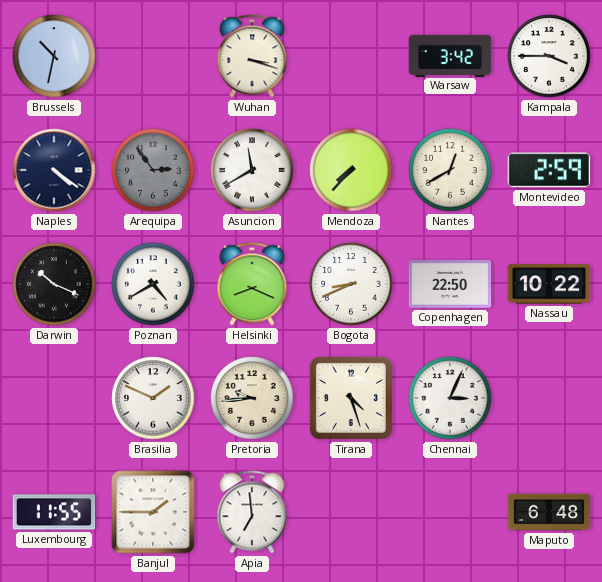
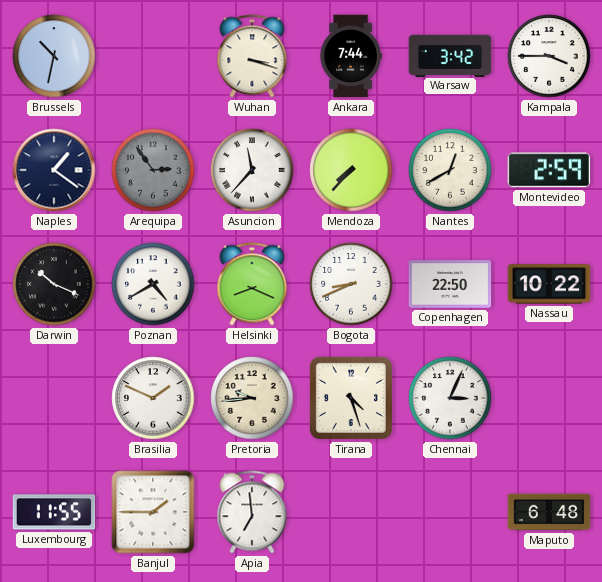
Ankara: none -> 7:44
Naples: 4:21 -> 1:21
Asuncion: 11:40 -> 11:37
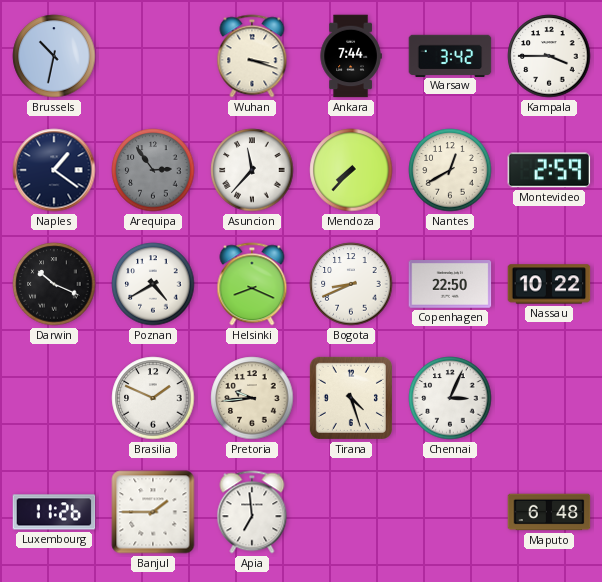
Luxembourg: 11:55 -> 11:26
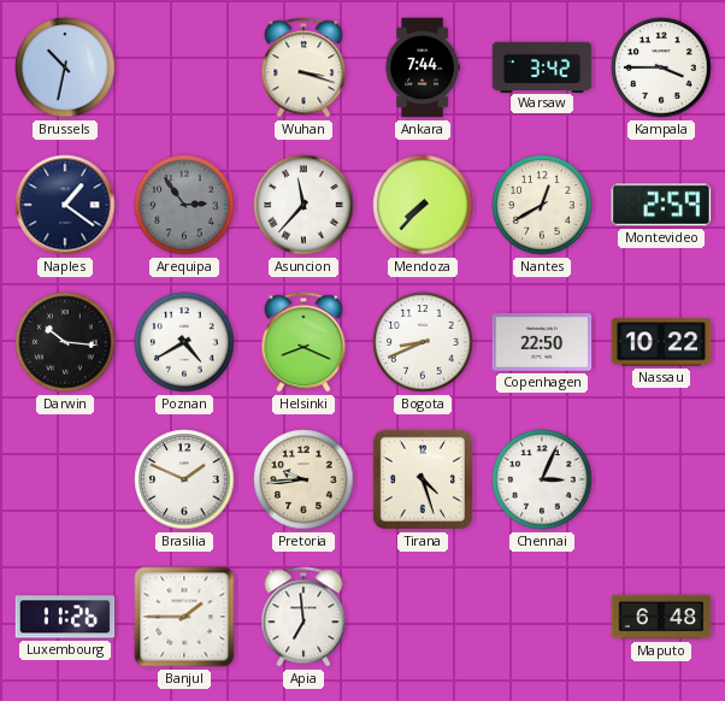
Darwin: 10:19 -> 10:16
